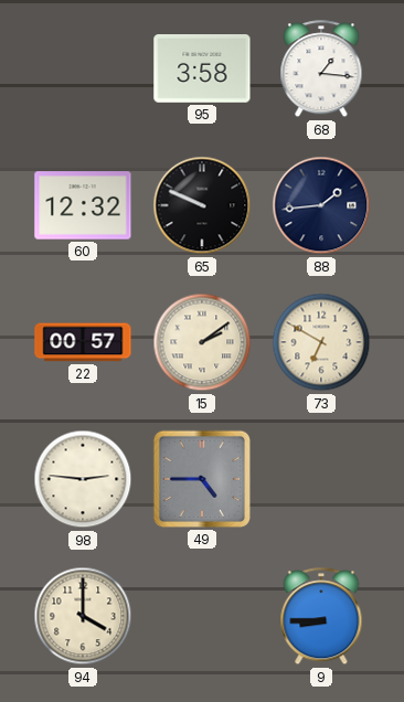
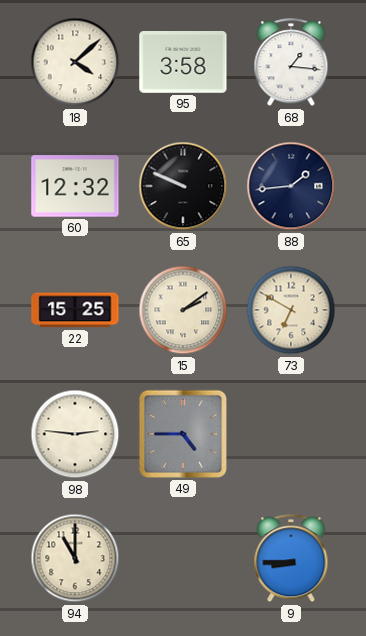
18: none -> 4:08
22: 00:57 -> 15:25
94: 4:00 -> 11:00
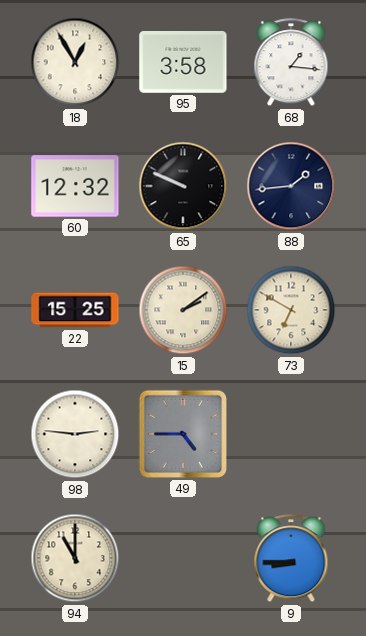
18: 4:08 -> 12:55
